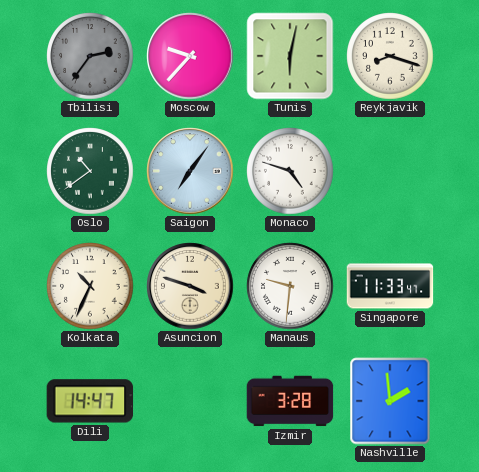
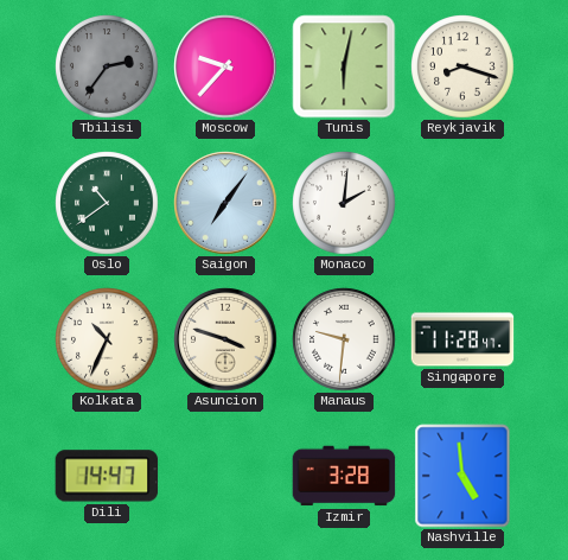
Monaco: 4:48 -> 2:01
Singapore: 11:33 -> 11:28
Nashville: 1:59 -> 4:59
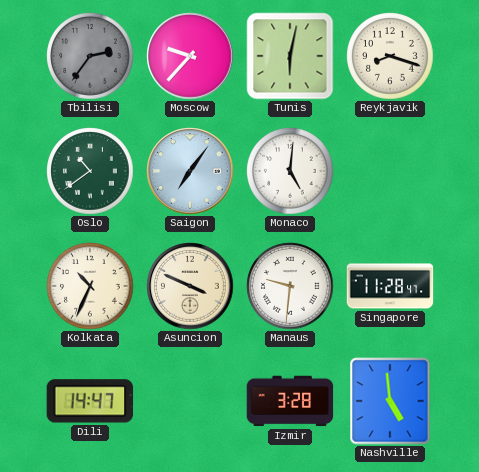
Monaco: 2:01 -> 5:01
Asuncion: 3:48 -> 3:49
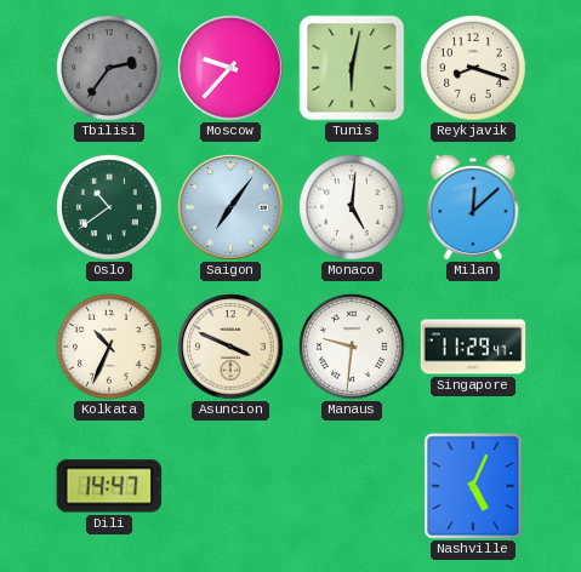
Milan: none -> 12:08
Singapore: 11:28 -> 11:29
Izmir: 3:28 -> none
Nashville: 4:59 -> 5:04
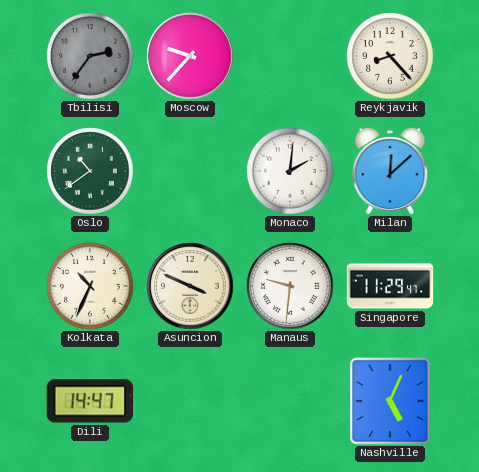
Tunis: 6:02 -> none
Reykjavik: 8:18 -> 8:23
Saigon: 7:06 -> none
Monaco: 5:01 -> 2:01
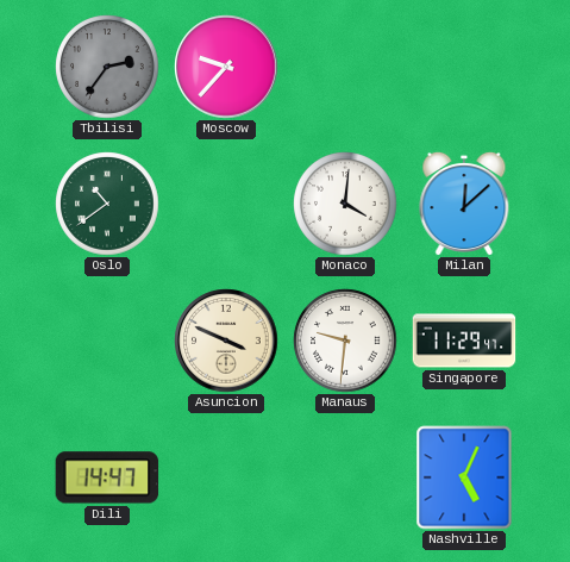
Reykjavik: 8:23 -> none
Monaco: 2:01 -> 4:01
Kolkata: 10:34 -> none
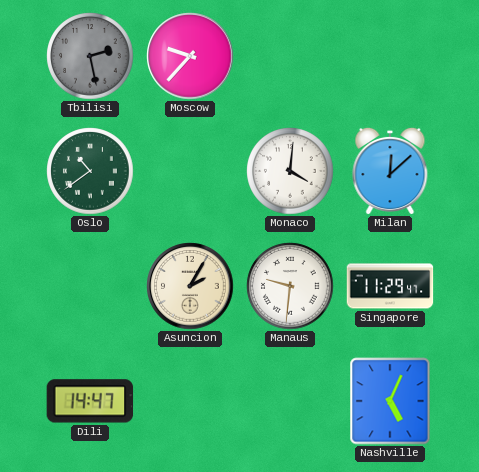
Tbilisi: 2:36 -> 2:28
Asuncion: 3:49 -> 2:05
